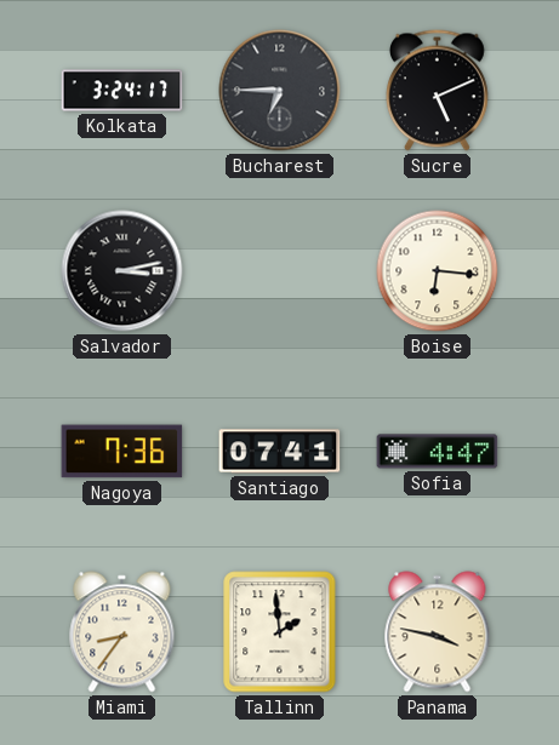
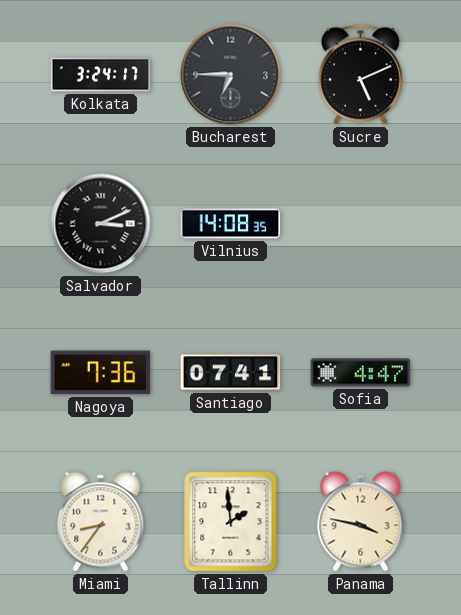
Salvador: 3:13 -> 3:11
Vilnius: none -> 14:08
Boise: 6:16 -> none
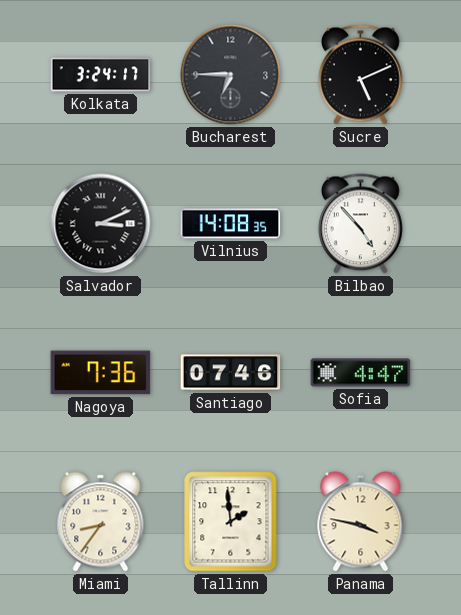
Bilbao: none -> 4:53
Santiago: 07:41 -> 07:46
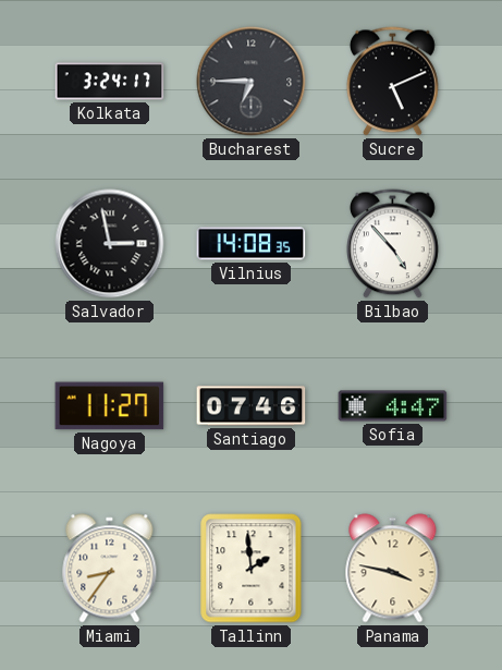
Salvador: 3:11 -> 2:58
Nagoya: 7:36 -> 11:27
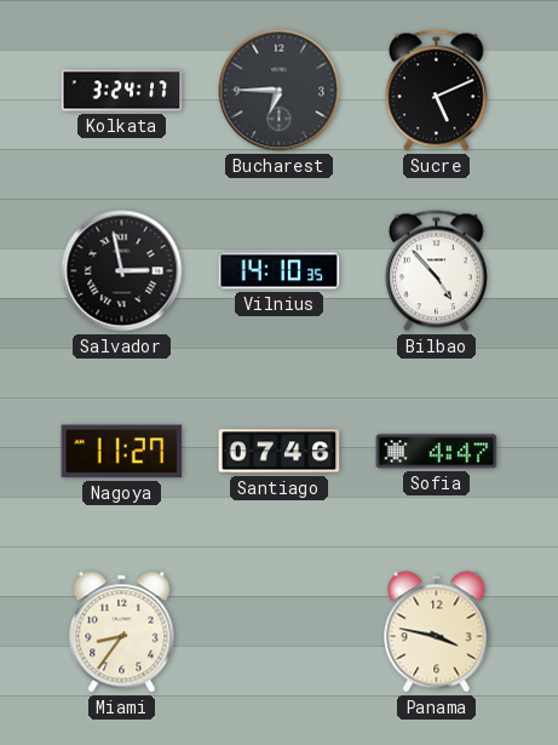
Vilnius: 14:08 -> 14:10
Tallinn: 1:59 -> none
